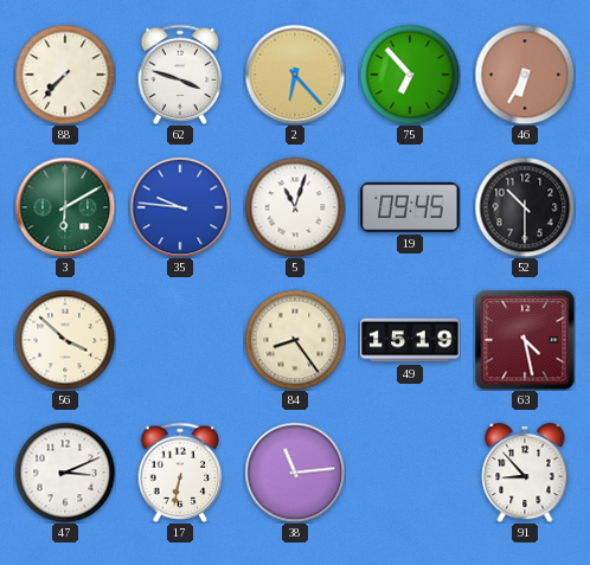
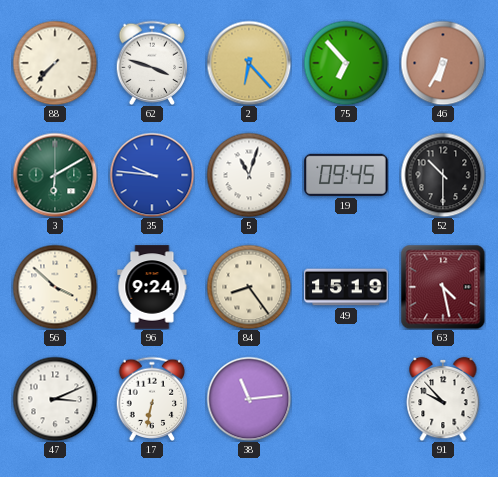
96: none -> 9:24
91: 8:53 -> 9:53
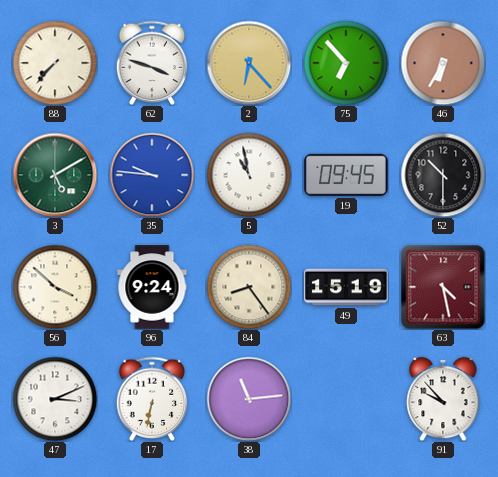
3: 6:10 -> 5:10
5: 11:03 -> 10:58
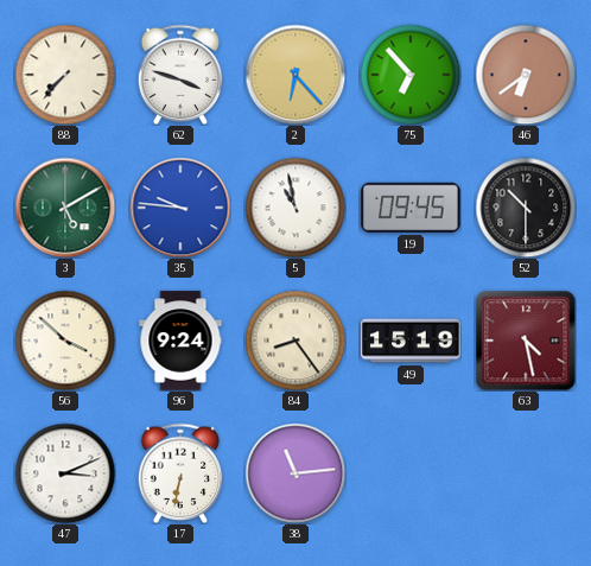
46: 6:35 -> 6:39
91: 9:53 -> none
